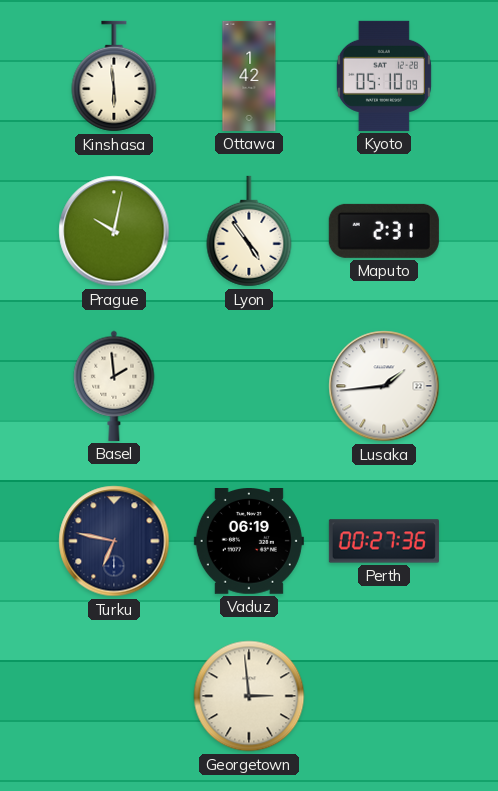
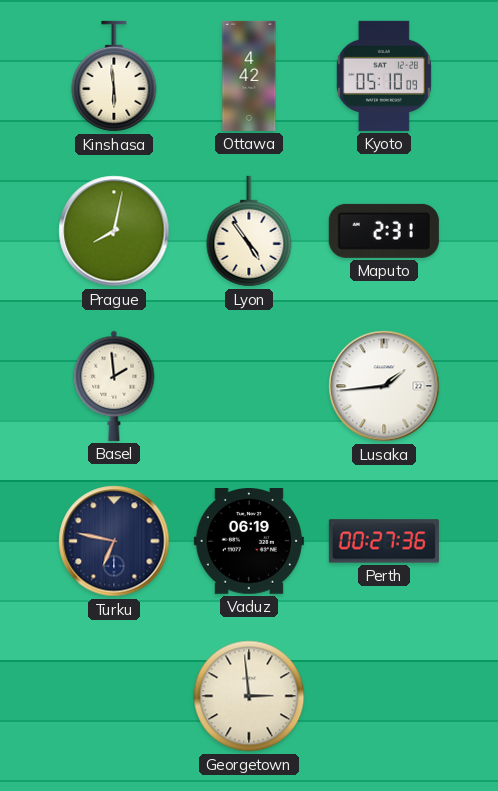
Ottawa: 1:42 -> 4:42
Prague: 10:02 -> 8:02
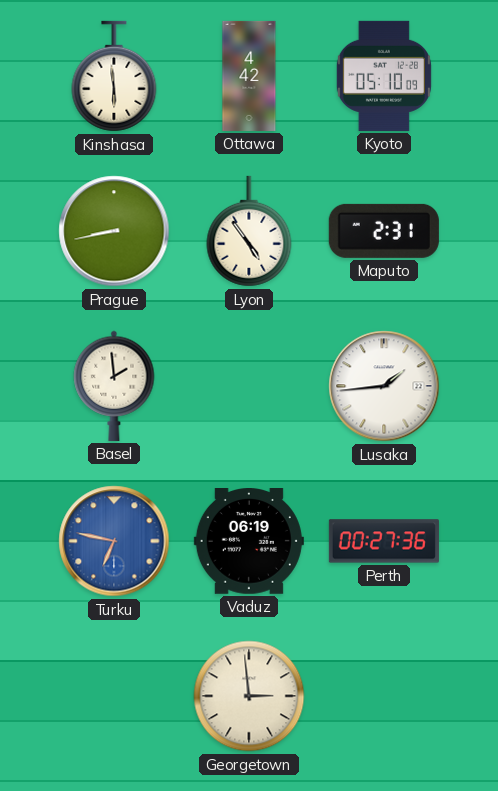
Prague: 8:02 -> 8:43
Turku dial: navy -> blue
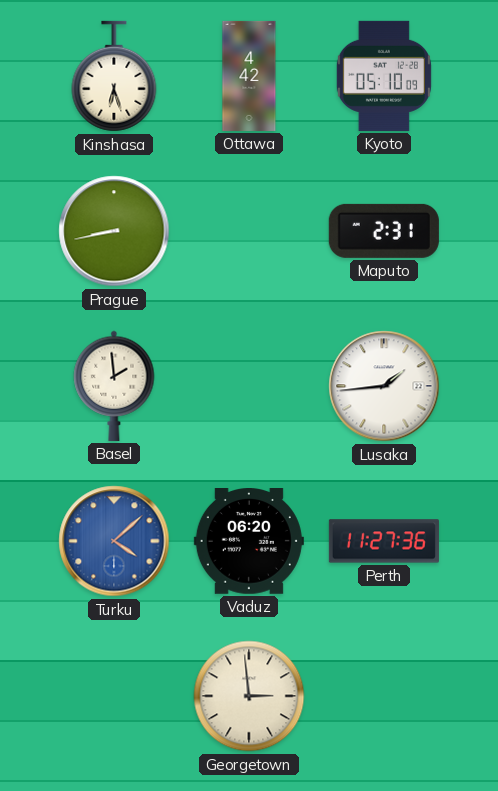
Kinshasa: 5:59 -> 6:27
Lyon: 4:54 -> none
Turku: 6:47 -> 4:08
Vaduz: 06:19 -> 06:20
Perth: 00:27 -> 11:27
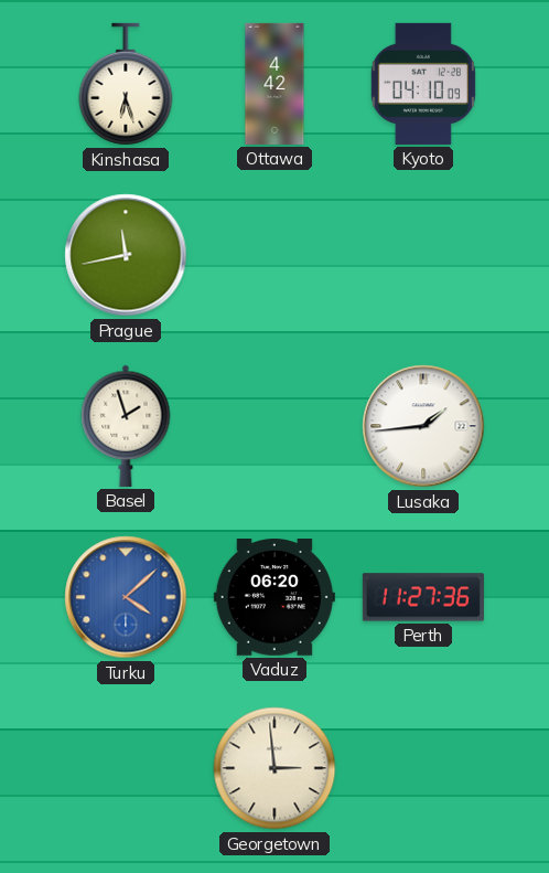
Kyoto: 05:10 -> 04:10
Prague: 8:43 -> 11:43
Maputo: 2:31 -> none
Basel: 1:59 -> 1:57
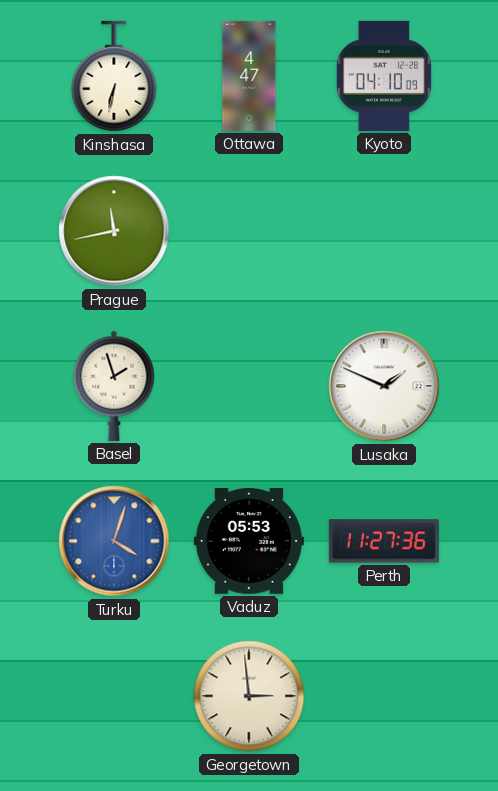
Kinshasa: 6:27 -> 6:32
Ottawa: 4:42 -> 4:47
Lusaka: 1:44 -> 1:49
Turku: 4:08 -> 4:03
Vaduz: 06:20 -> 05:53
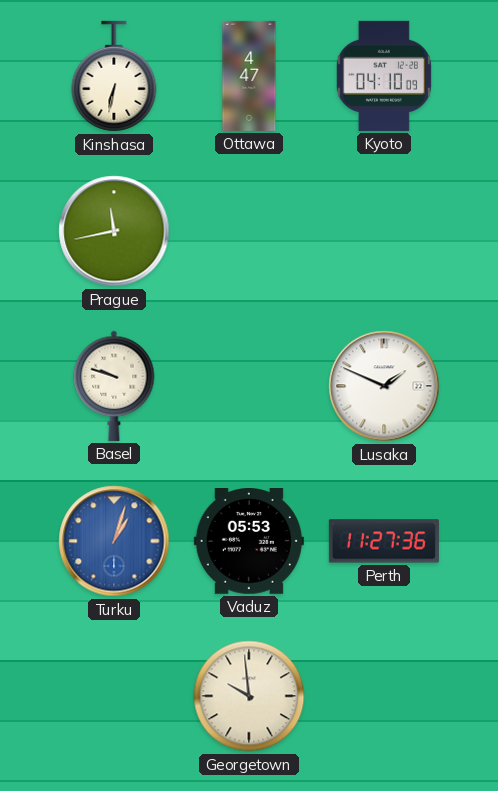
Basel: 1:57 -> 9:48
Turku: 4:03 -> 1:03
Georgetown: 2:59 -> 9:59
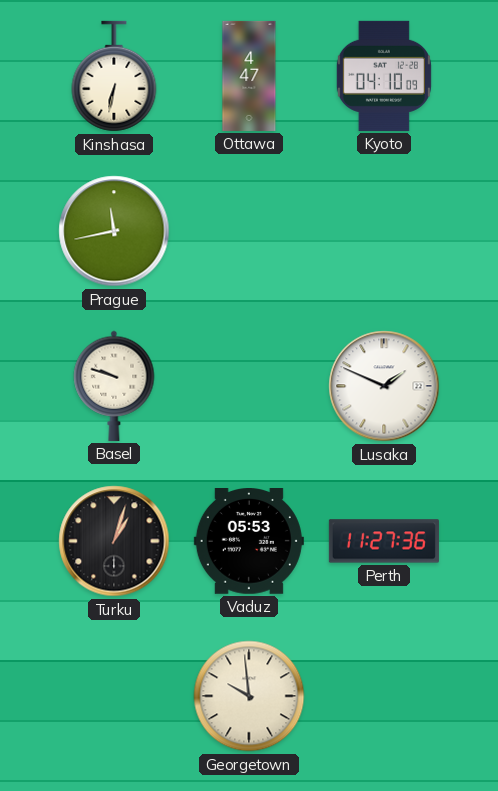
Turku dial: blue -> black
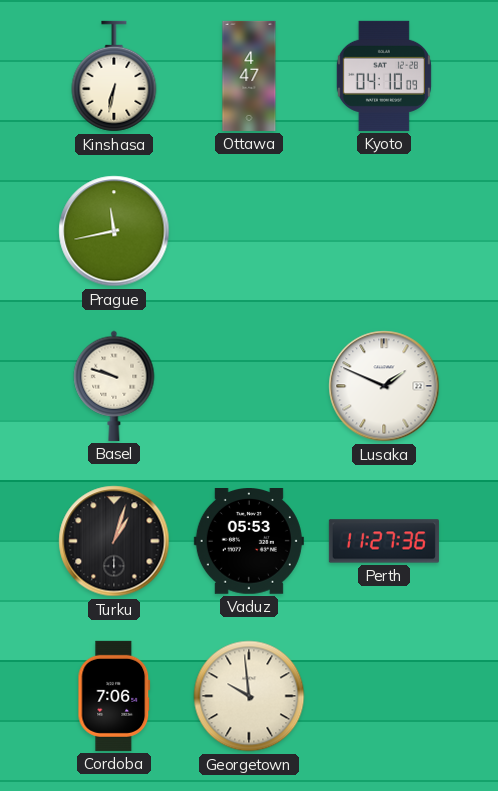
Cordoba: none -> 7:06
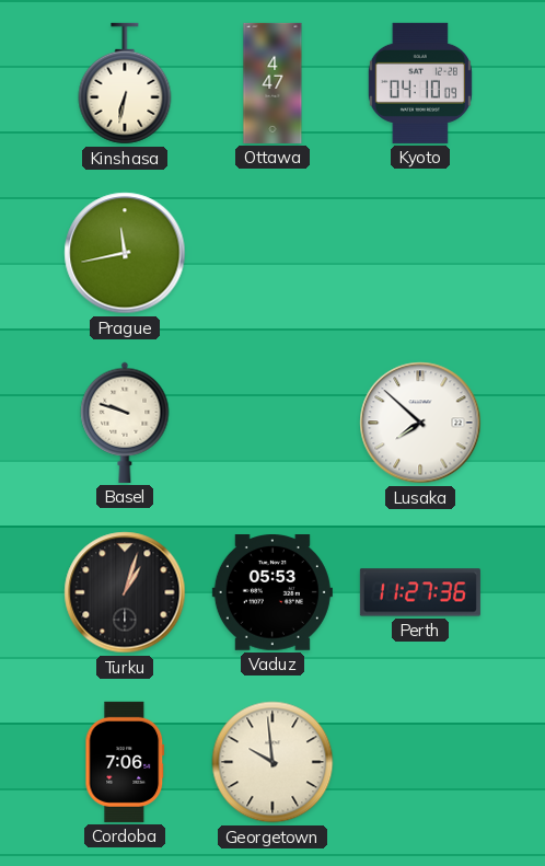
Lusaka: 1:49 -> 7:52
